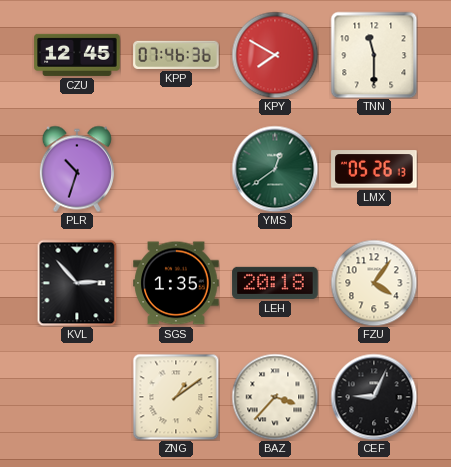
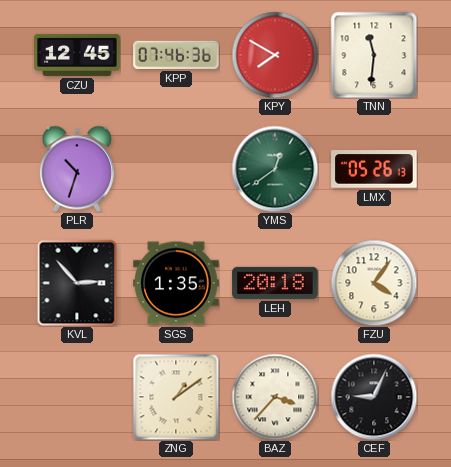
TNN: 11:30 -> 11:31
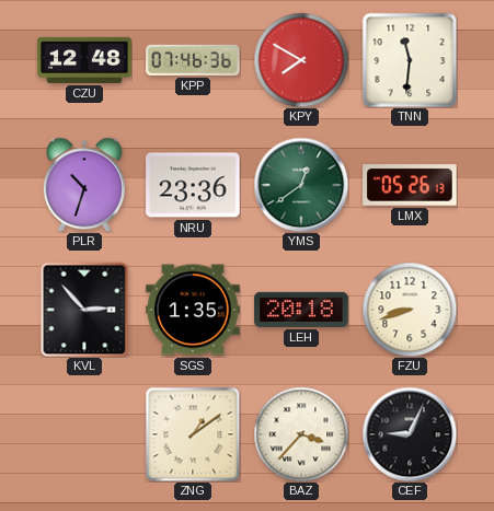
CZU: 12:45 -> 12:48
NRU: none -> 23:36
FZU: 4:06 -> 8:42
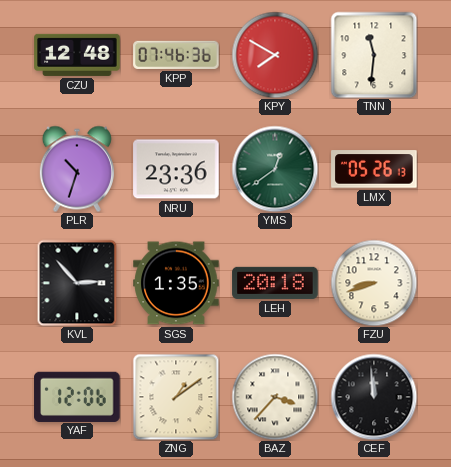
YAF: none -> 12:06
CEF: 9:04 -> 11:59
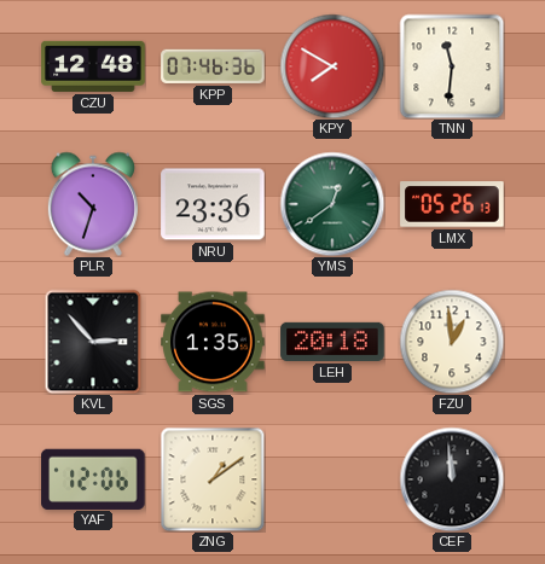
FZU: 8:42 -> 12:59
BAZ: 3:37 -> none
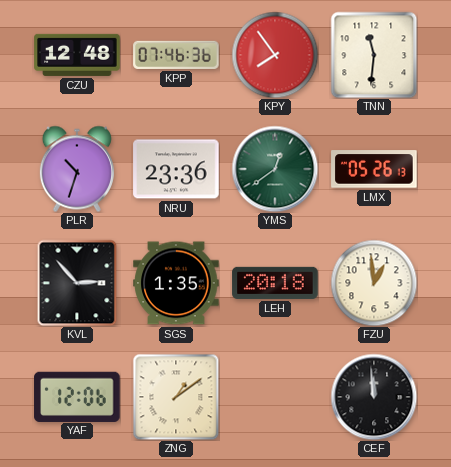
KPY: 7:50 -> 7:54
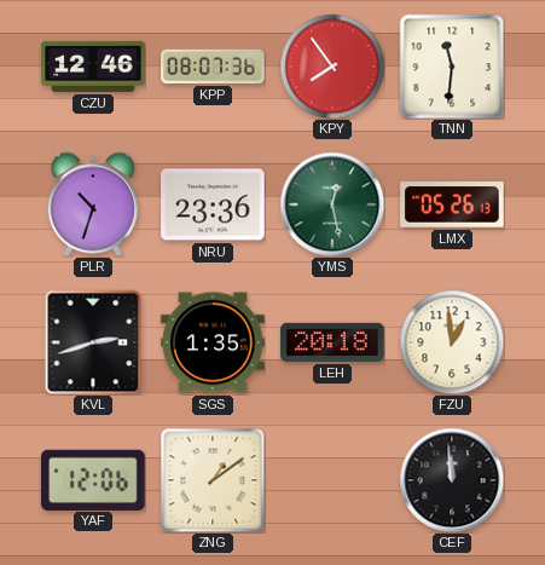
CZU: 12:48 -> 12:46
KPP: 07:46 -> 08:07
YMS: 12:39 -> 12:28
KVL: 2:53 -> 2:42
